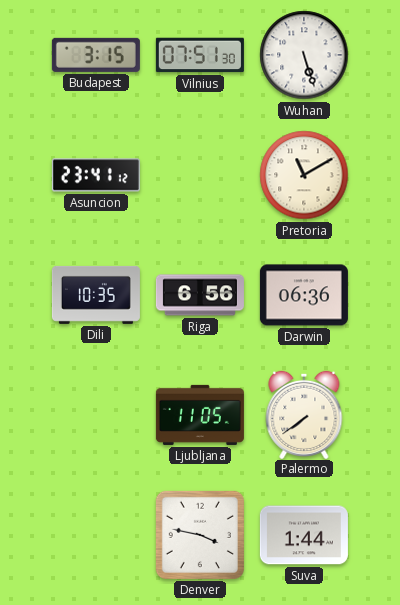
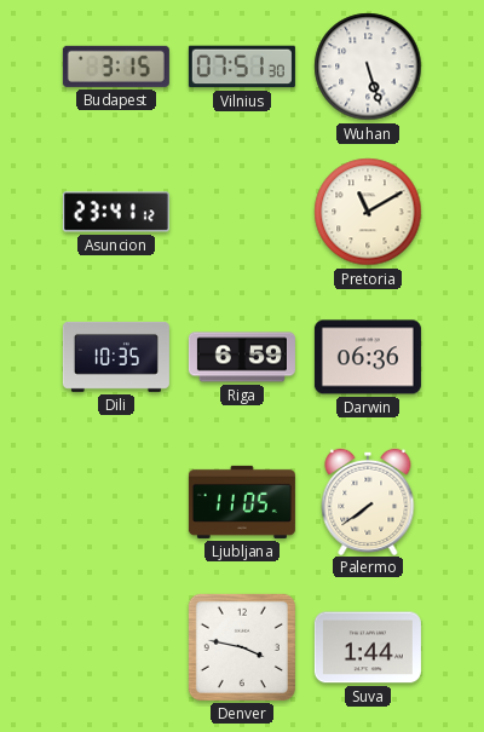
Riga: 6:56 -> 6:59
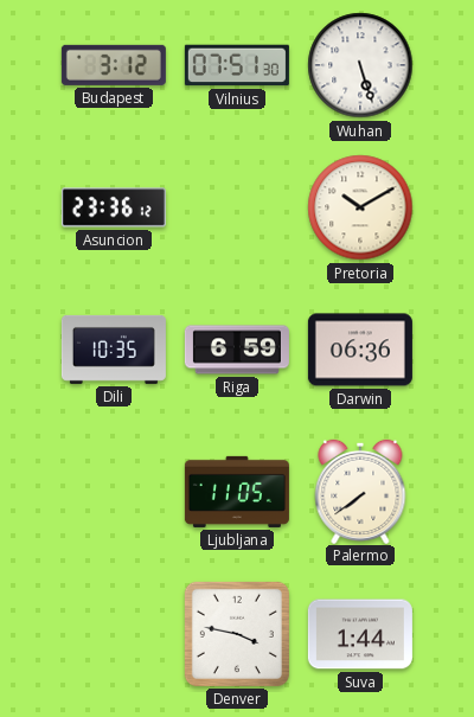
Budapest: 3:15 -> 3:12
Asuncion: 23:41 -> 23:36
Pretoria: 11:10 -> 10:10
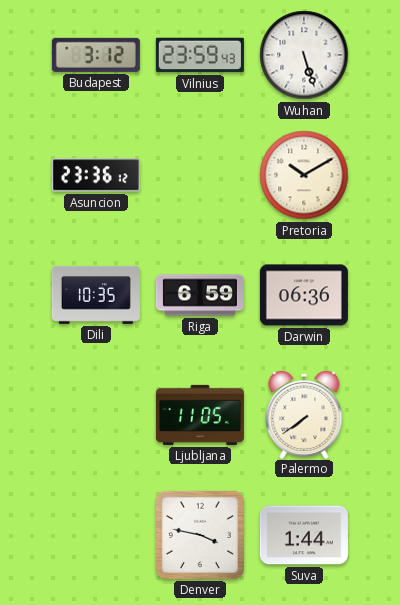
Vilnius: 07:51 -> 23:59
